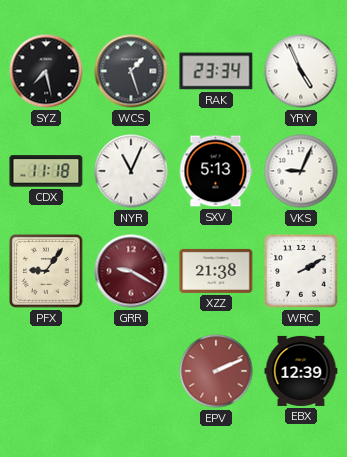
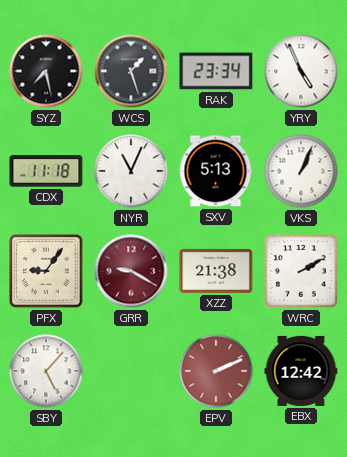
VKS: 9:04 -> 1:04
SBY: none -> 5:07
EBX: 12:39 -> 12:42
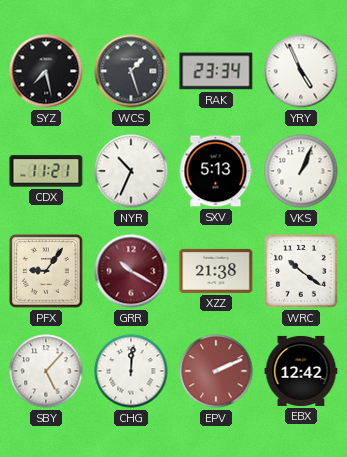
CDX: 11:18 -> 11:21
NYR: 11:04 -> 10:34
GRR: 9:20 -> 10:20
WRC: 2:10 -> 10:21
CHG: none -> 12:01
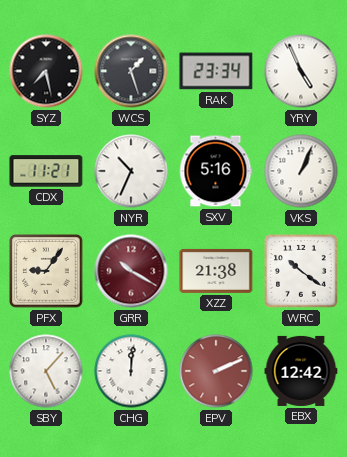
SXV: 5:13 -> 5:16
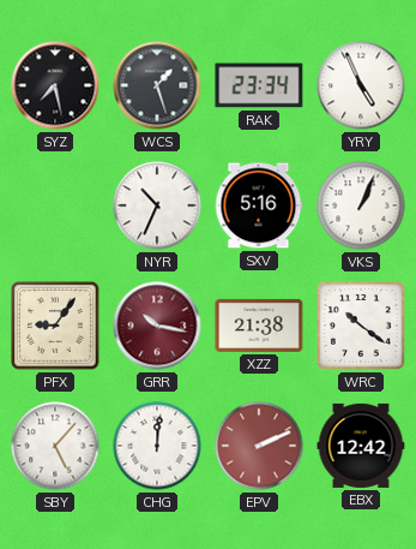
CDX: 11:21 -> none
GRR: 10:20 -> 10:17
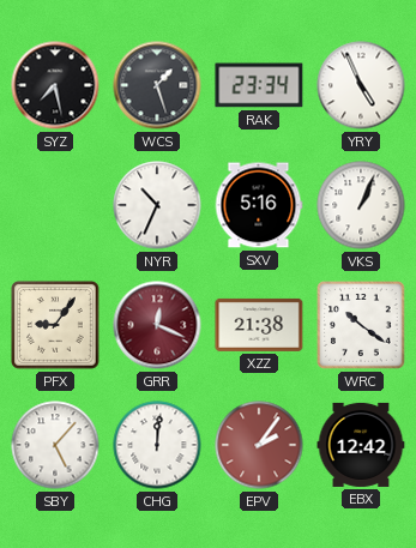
GRR: 10:17 -> 12:19
EPV: 2:11 -> 2:06
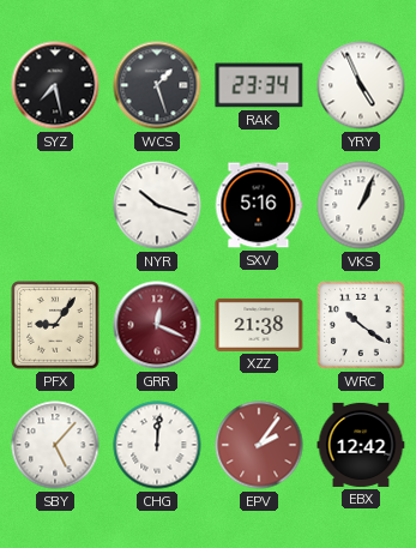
NYR: 10:34 -> 10:18
